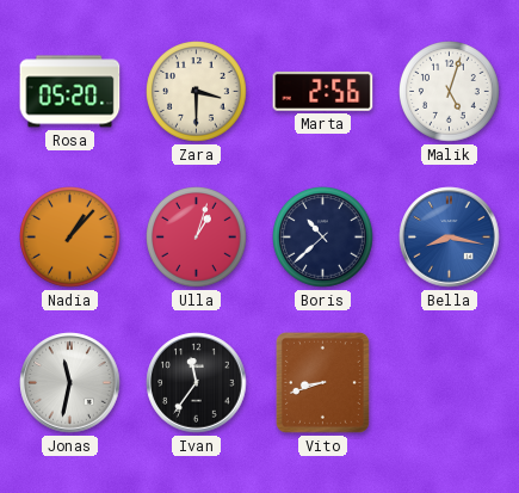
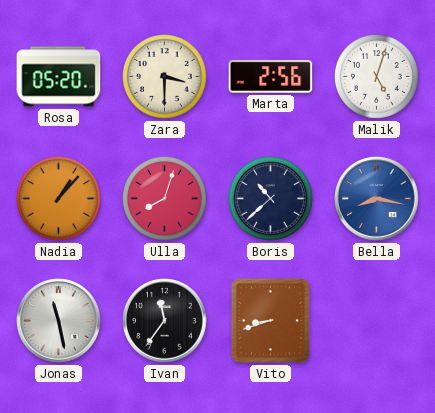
Ulla: 1:03 -> 8:03
Jonas: 11:32 -> 11:28
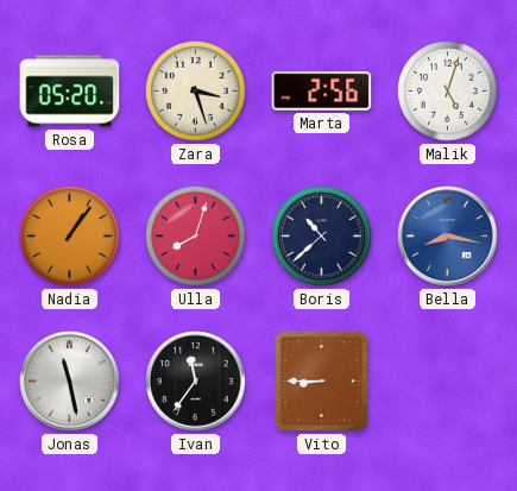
Zara: 3:30 -> 3:27
Nadia: 1:07 -> 1:06
Vito: 8:42 -> 8:45
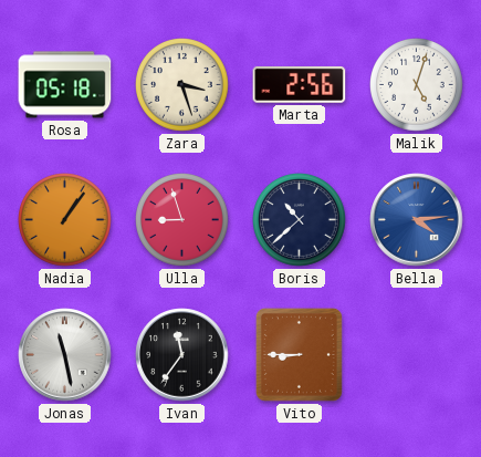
Rosa: 05:20 -> 05:18
Ulla: 8:03 -> 8:57
Bella: 8:17 -> 4:14
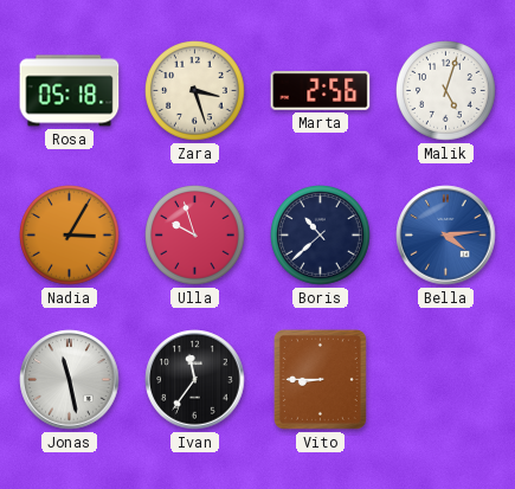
Nadia: 1:06 -> 3:05
Ulla: 8:57 -> 9:57
